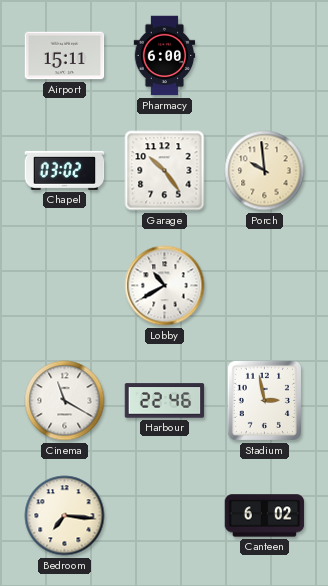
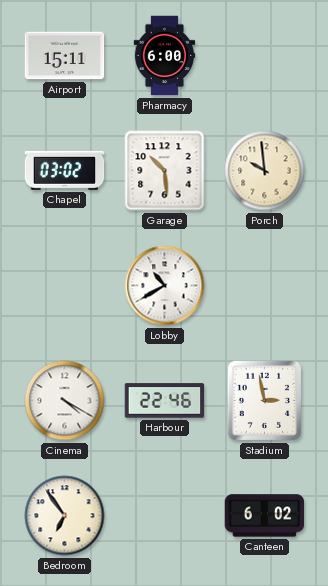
Garage: 10:24 -> 10:29
Cinema: 11:20 -> 4:20
Bedroom: 7:16 -> 6:54
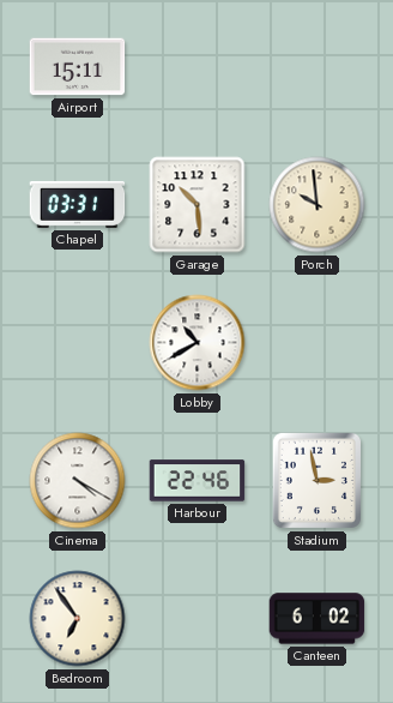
Pharmacy: 6:00 -> none
Chapel: 03:02 -> 03:31
